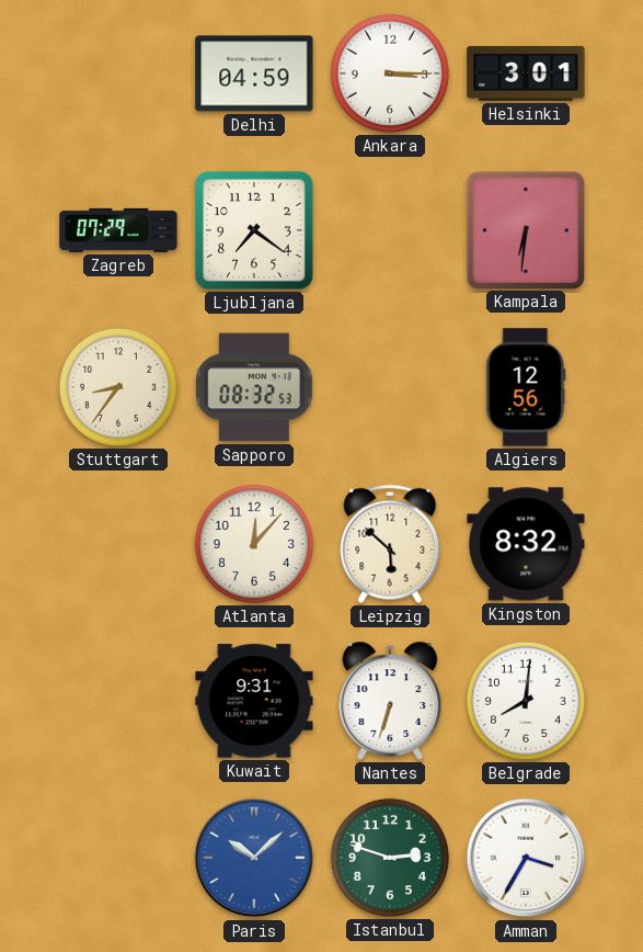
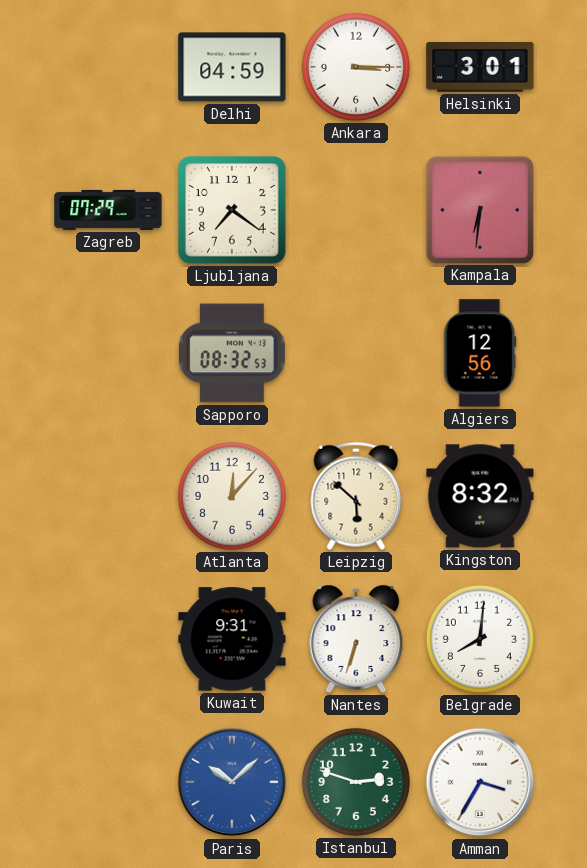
Stuttgart: 8:36 -> none
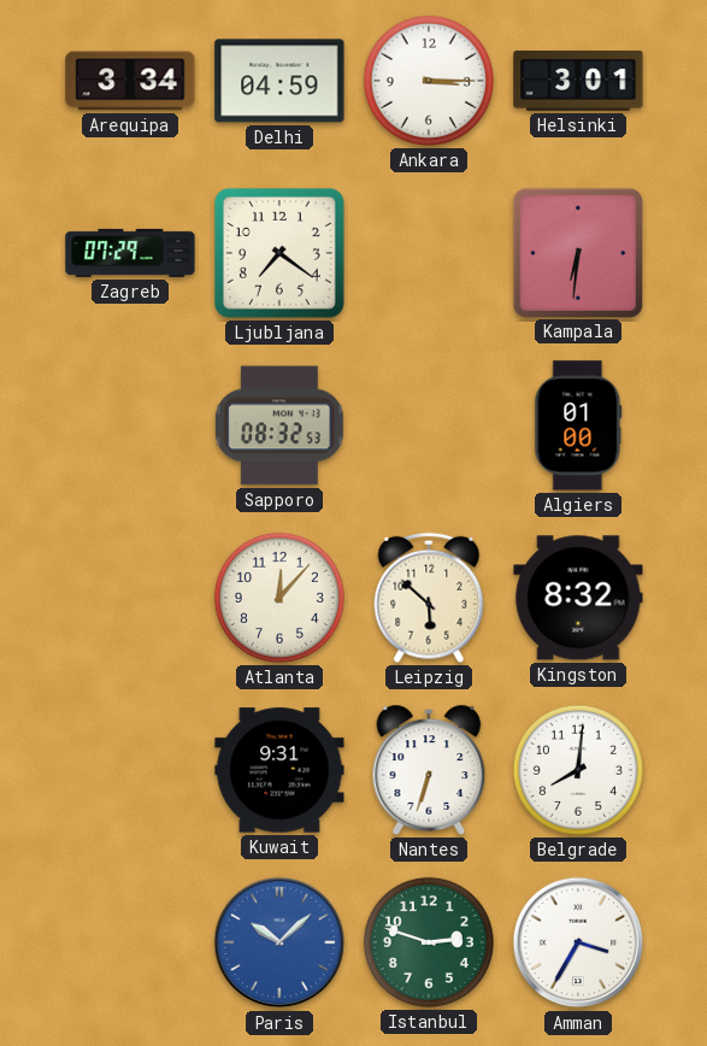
Arequipa: none -> 3:34
Algiers: 12:56 -> 01:00
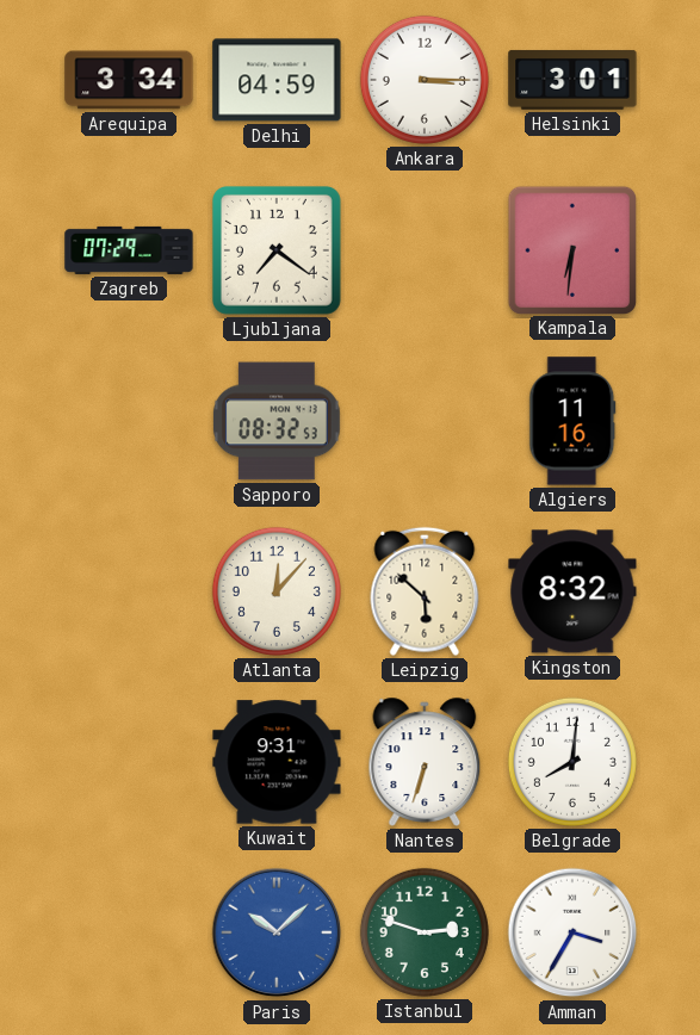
Algiers: 01:00 -> 11:16
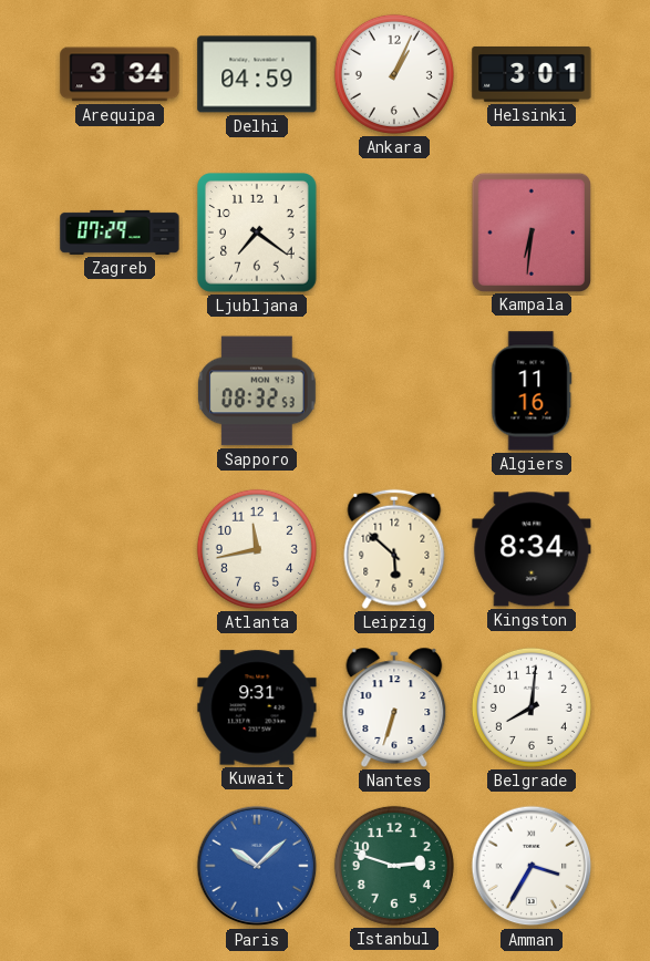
Ankara: 3:15 -> 1:04
Atlanta: 12:07 -> 11:43
Kingston: 8:32 -> 8:34
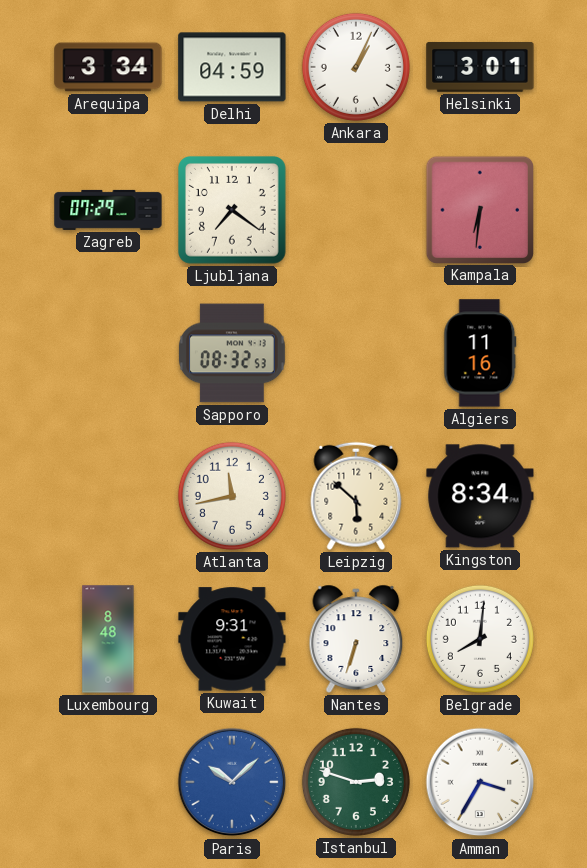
Luxembourg: none -> 8:48
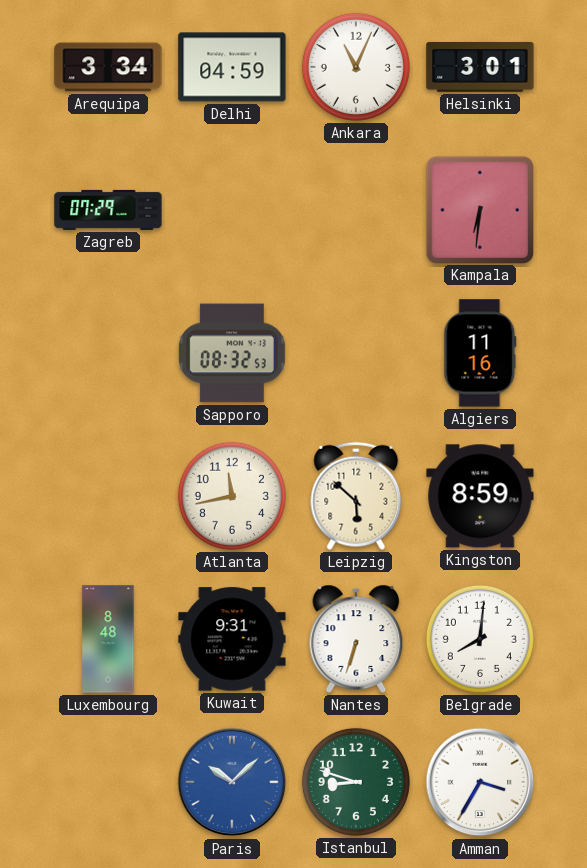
Ankara: 1:04 -> 11:04
Ljubljana: 7:21 -> none
Kingston: 8:34 -> 8:59
Istanbul: 2:48 -> 8:48
